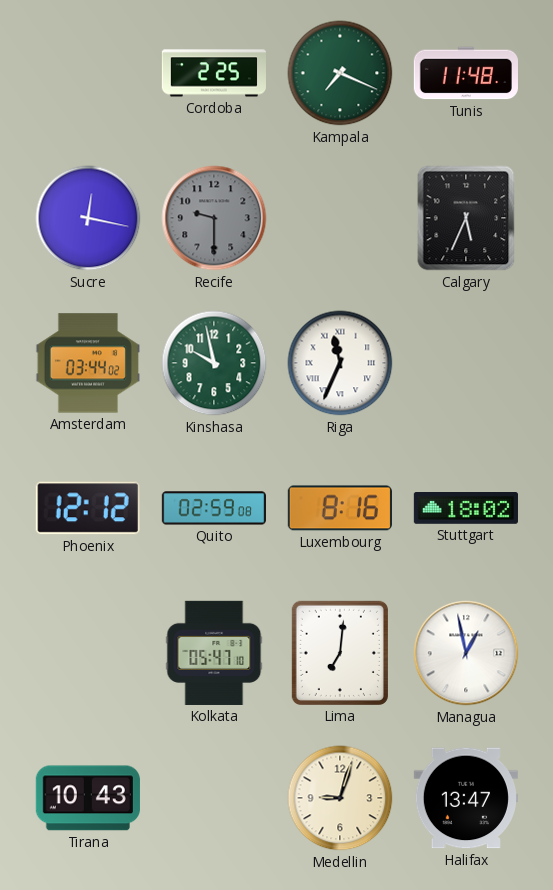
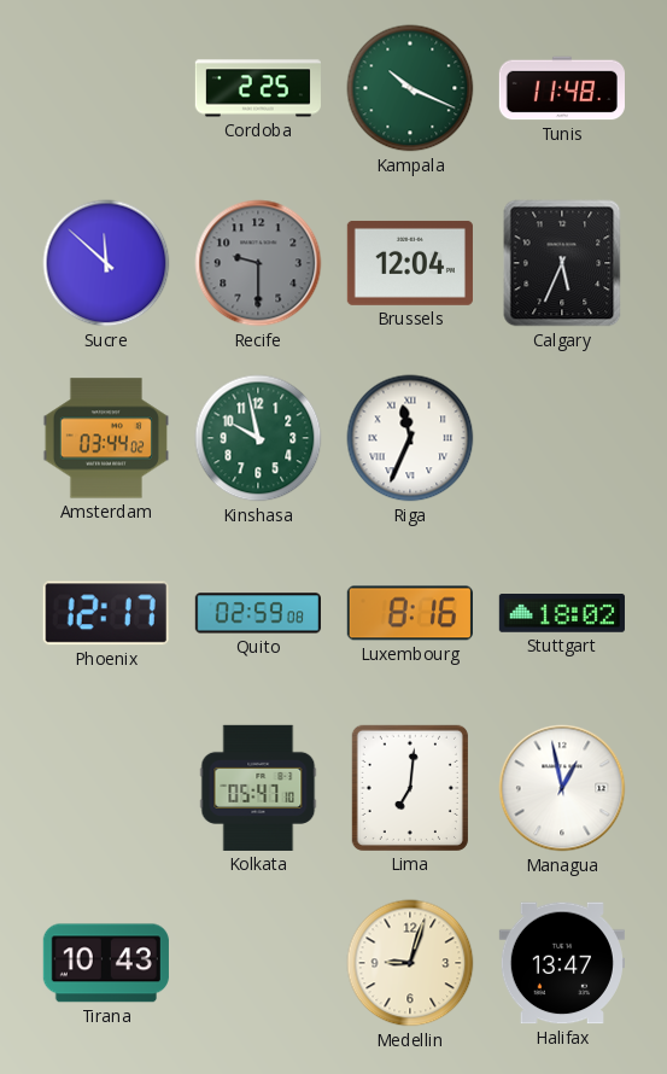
Kampala: 7:19 -> 10:19
Sucre: 12:17 -> 11:52
Brussels: none -> 12:04
Phoenix: 12:12 -> 12:17
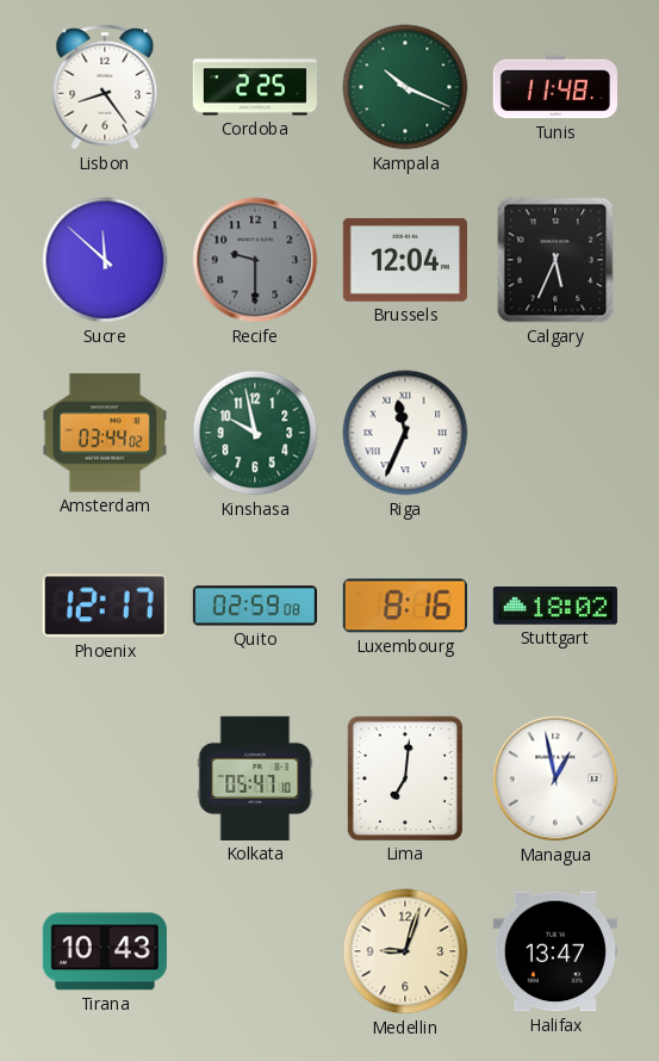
Lisbon: none -> 8:24
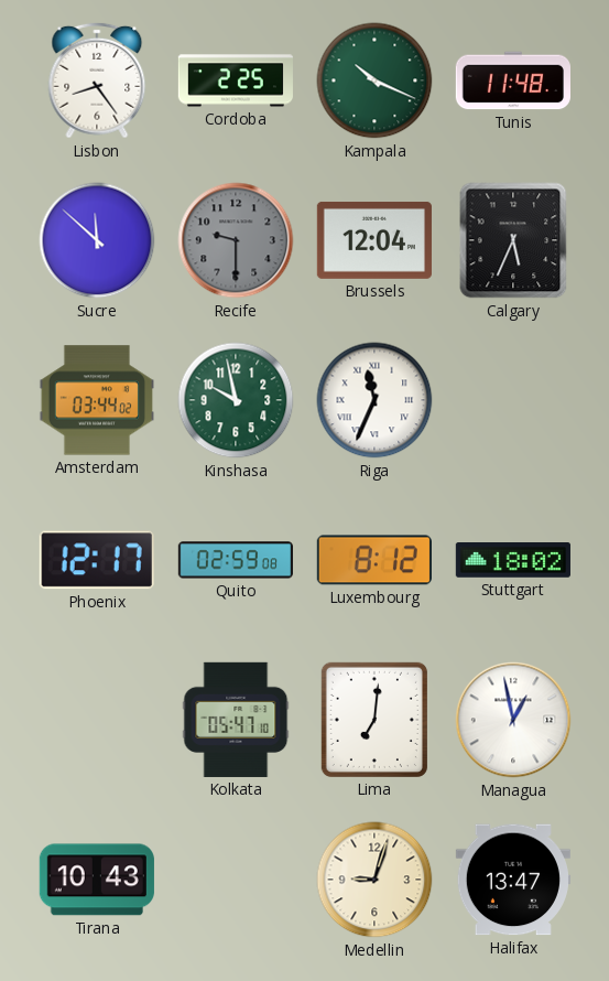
Luxembourg: 8:16 -> 8:12
